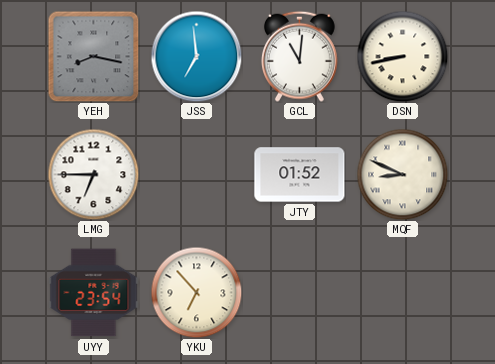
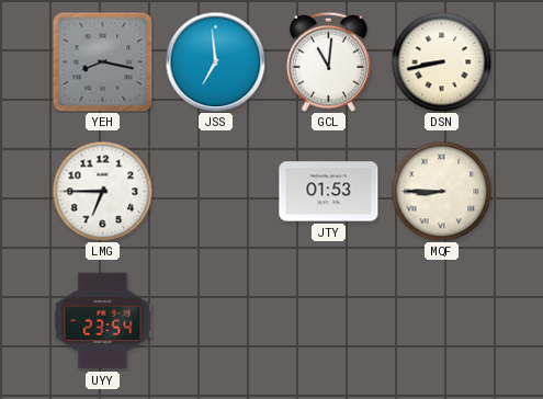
JTY: 01:52 -> 01:53
MQF: 8:49 -> 8:45
YKU: 6:53 -> none
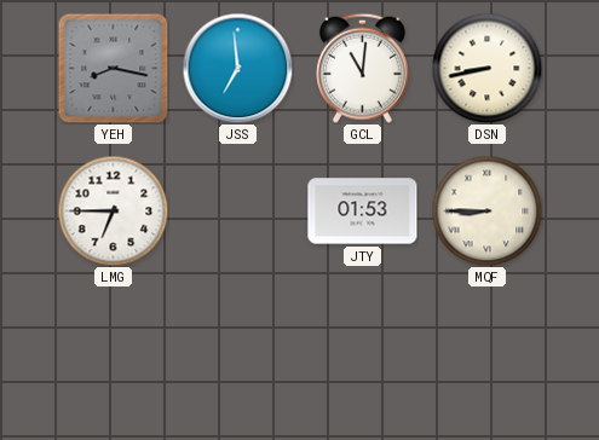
UYY: 23:54 -> none
